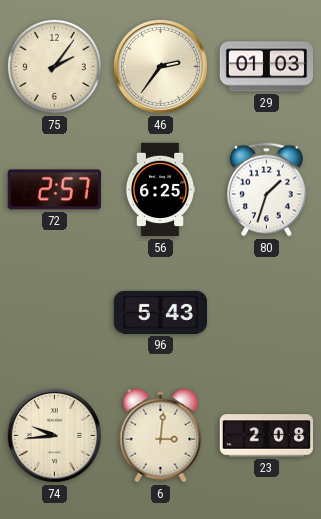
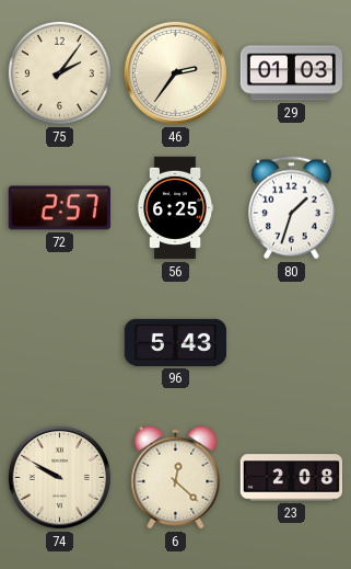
74: 9:44 -> 9:50
6: 3:01 -> 12:22
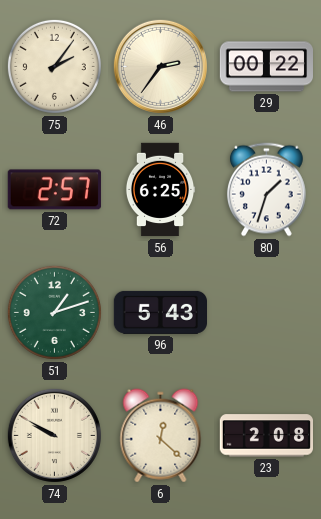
29: 01:03 -> 00:22
51: none -> 1:12
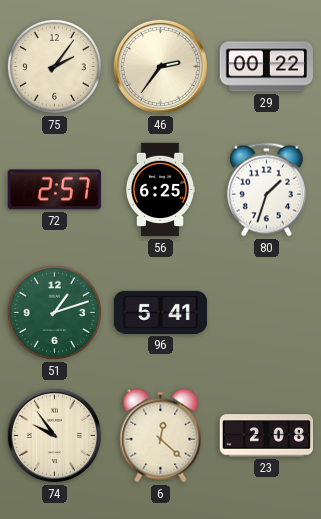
96: 5:43 -> 5:41
74: 9:50 -> 9:54
